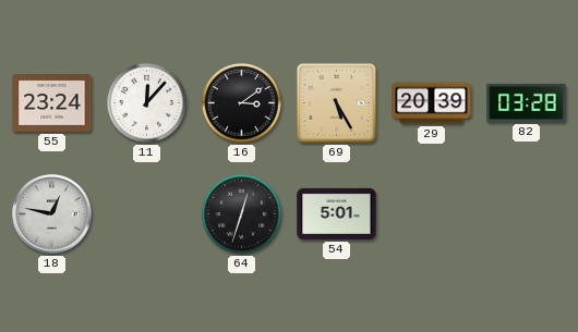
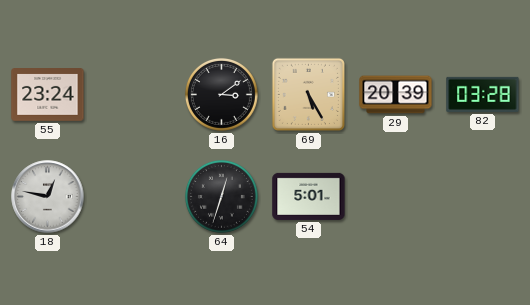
11: 12:07 -> none
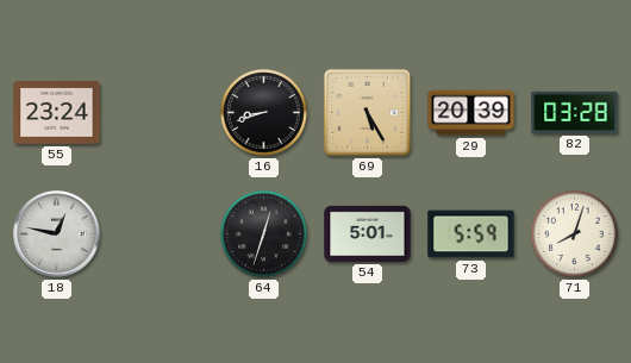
16: 3:09 -> 8:42
73: none -> 5:59
71: none -> 8:03
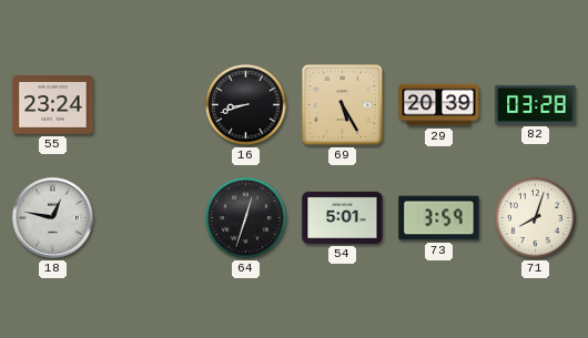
73: 5:59 -> 3:59
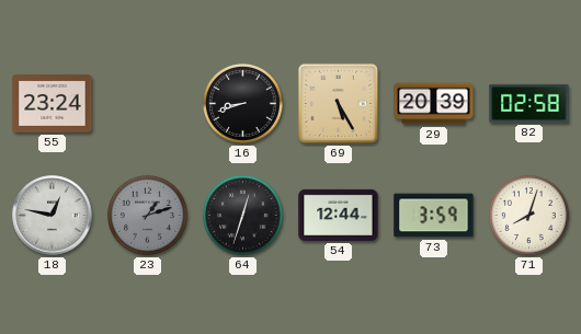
82: 03:28 -> 02:58
23: none -> 1:12
54: 5:01 -> 12:44
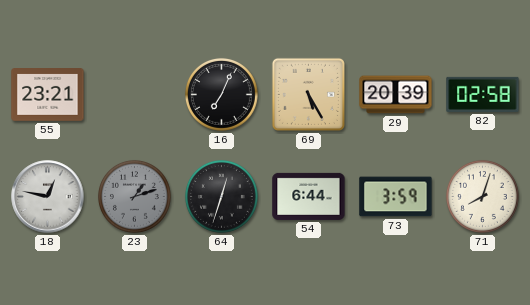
55: 23:24 -> 23:21
16: 8:42 -> 7:04
54: 12:44 -> 6:44
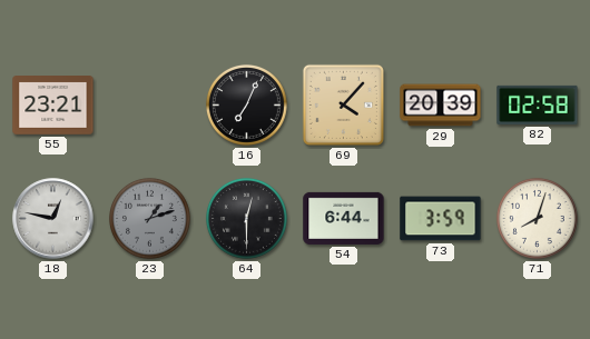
69: 5:25 -> 4:07
64: 12:33 -> 12:30
